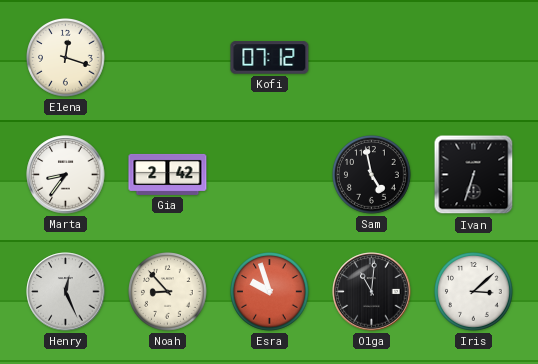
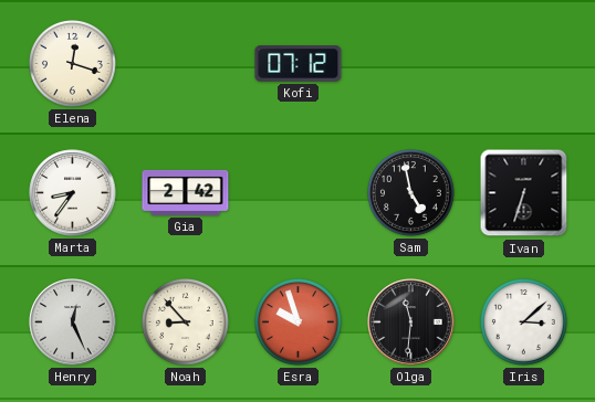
Olga: 11:01 -> 11:31
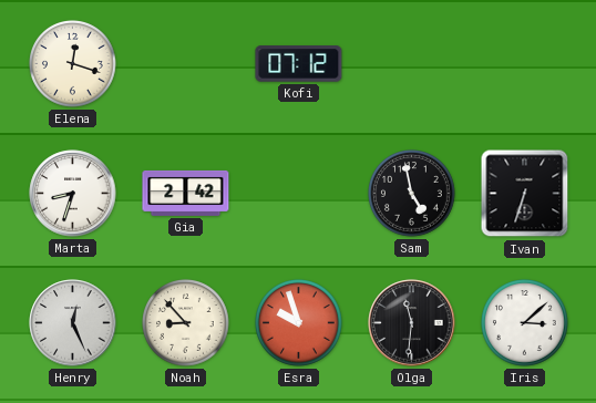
Marta: 8:36 -> 8:33
